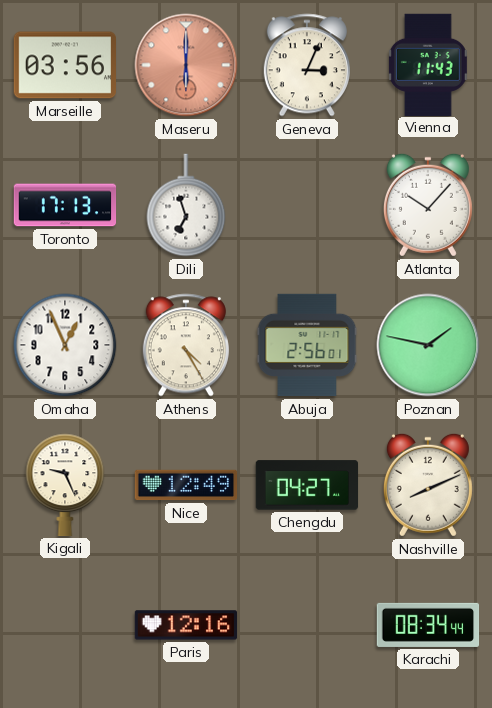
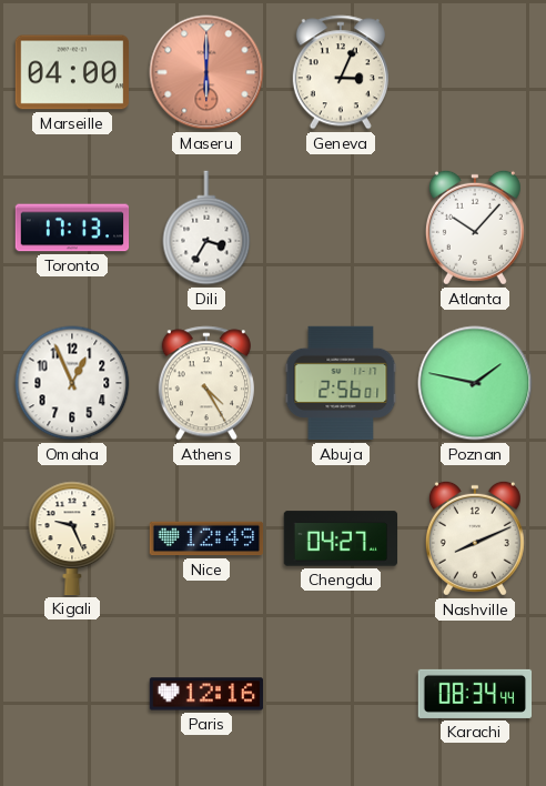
Marseille: 03:56 -> 04:00
Vienna: 11:43 -> none
Dili: 6:57 -> 3:35
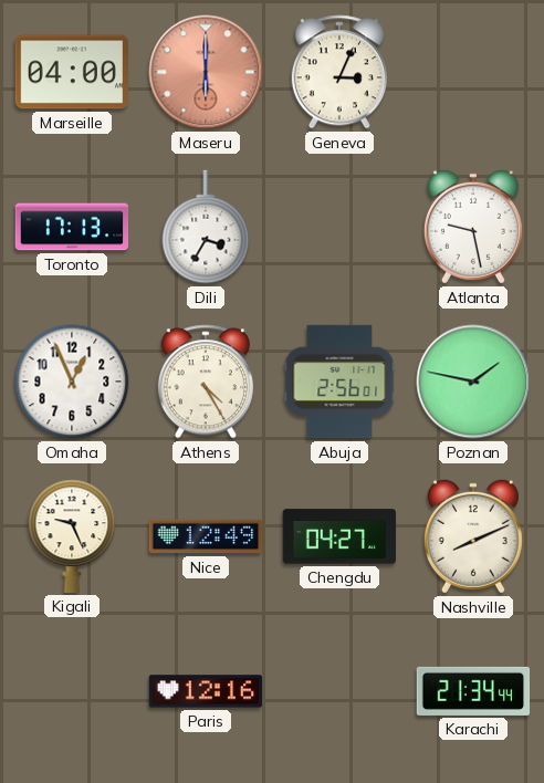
Atlanta: 10:07 -> 9:28
Karachi: 08:34 -> 21:34
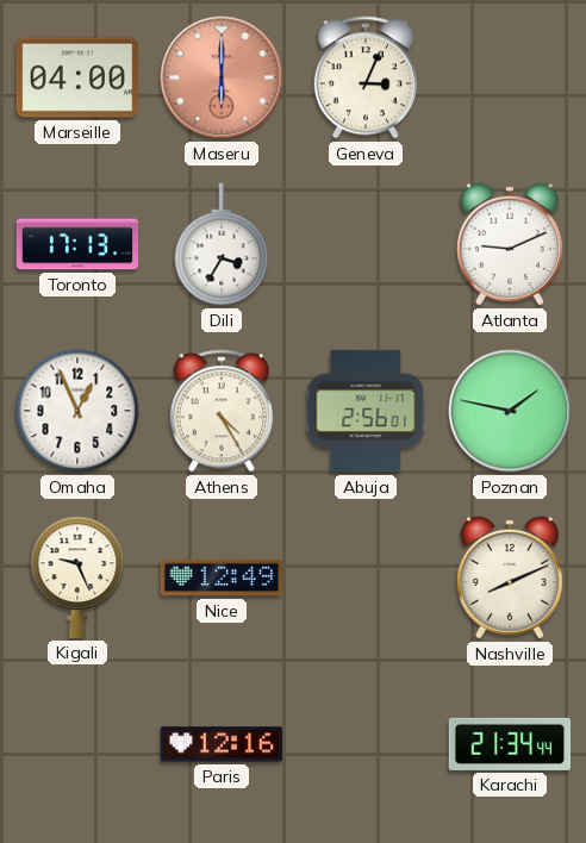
Atlanta: 9:28 -> 9:11
Chengdu: 04:27 -> none
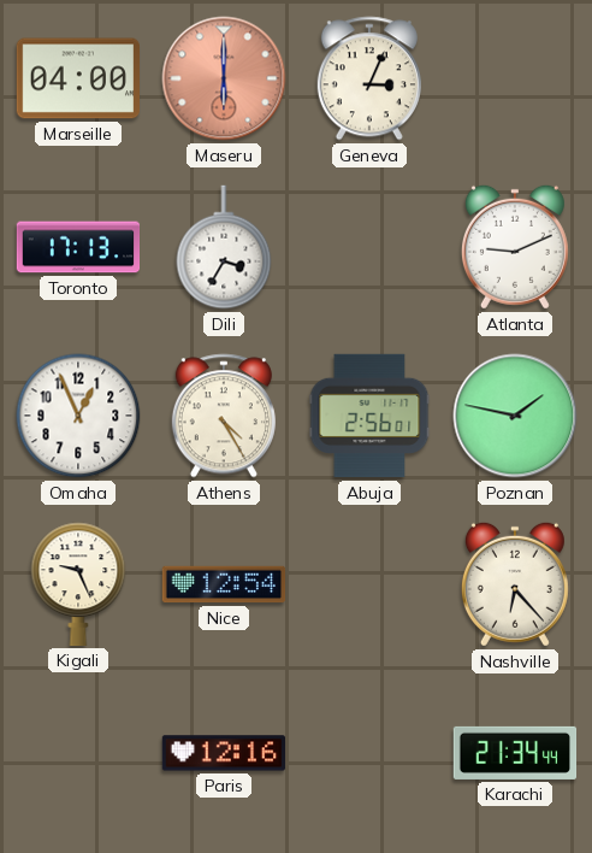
Nice: 12:49 -> 12:54
Nashville: 8:11 -> 6:23
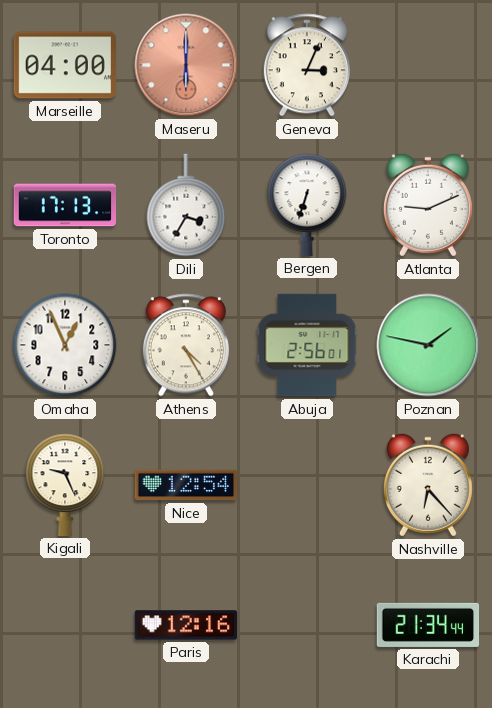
Bergen: none -> 6:33
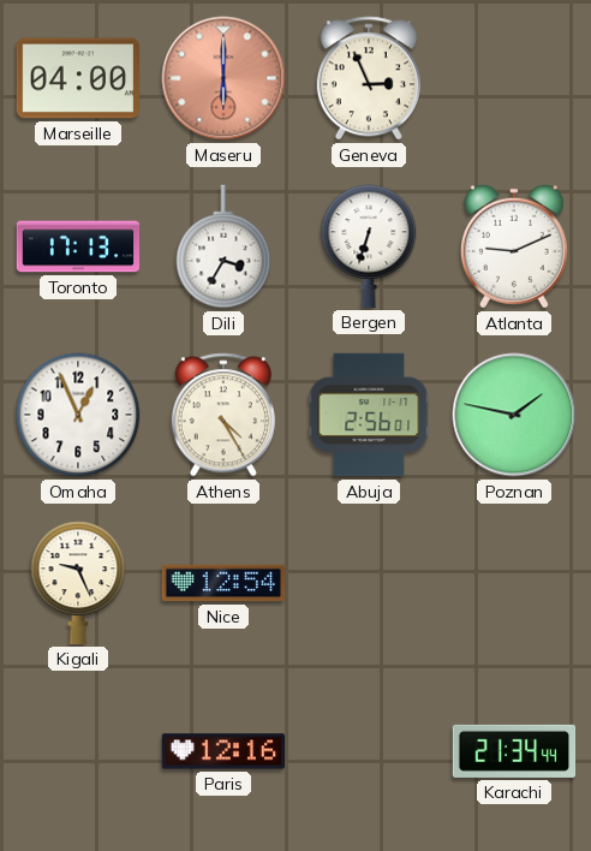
Geneva: 3:04 -> 2:56
Nashville: 6:23 -> none
